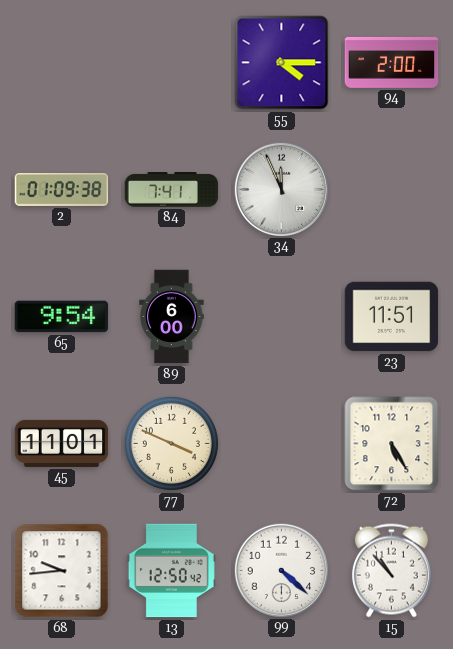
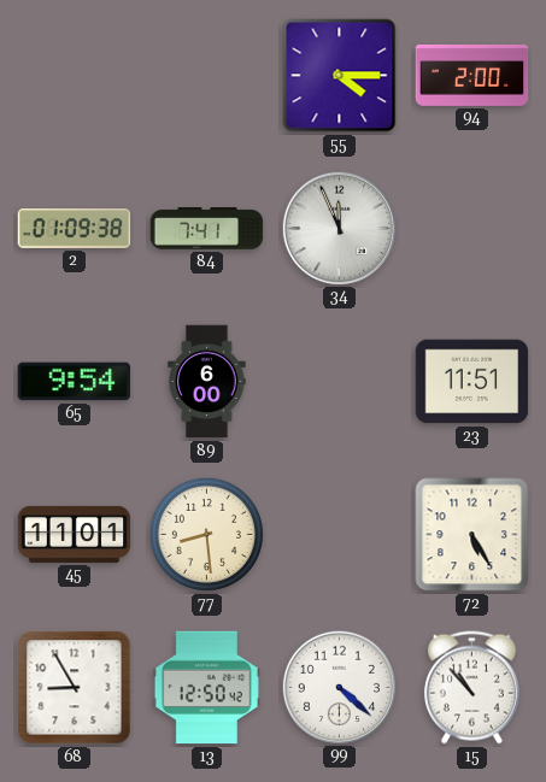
77: 3:49 -> 8:29
68: 9:44 -> 8:55
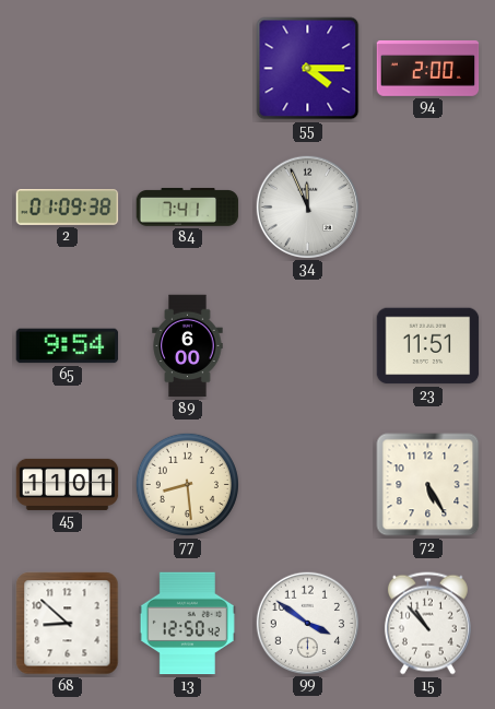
68: 8:55 -> 8:52
99: 4:22 -> 3:51
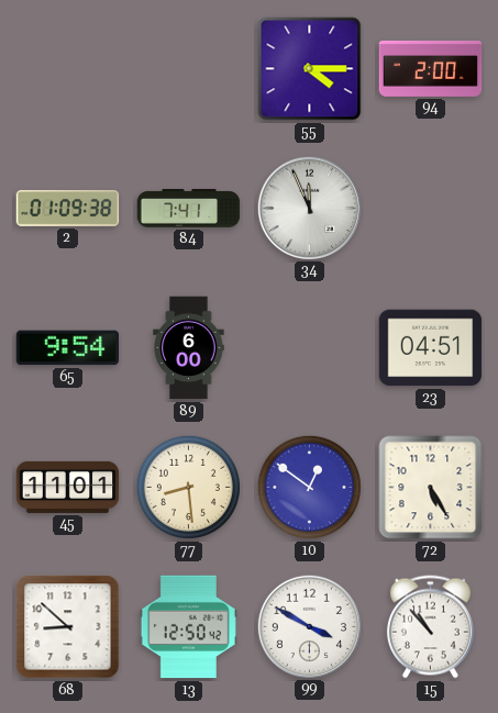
23: 11:51 -> 04:51
10: none -> 12:51
99: 3:51 -> 3:50
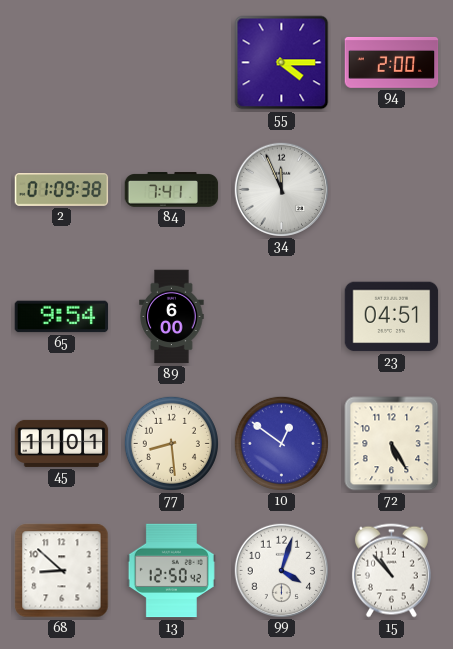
99: 3:50 -> 4:03
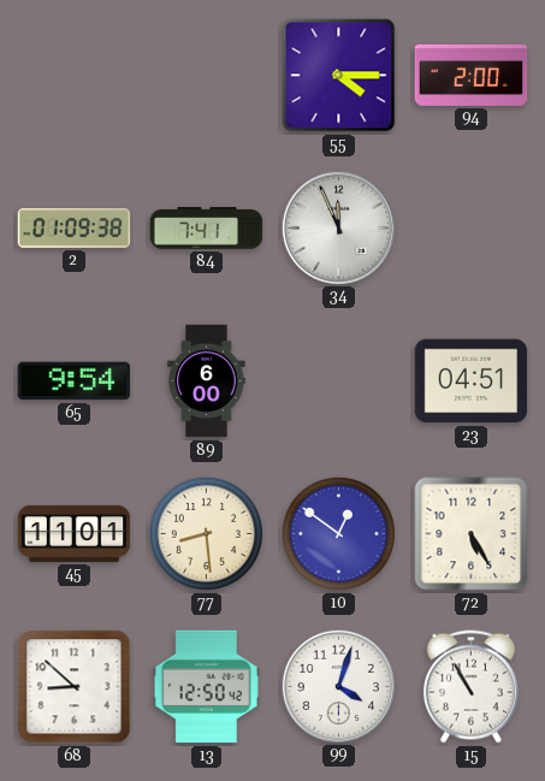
15: 10:53 -> 10:55
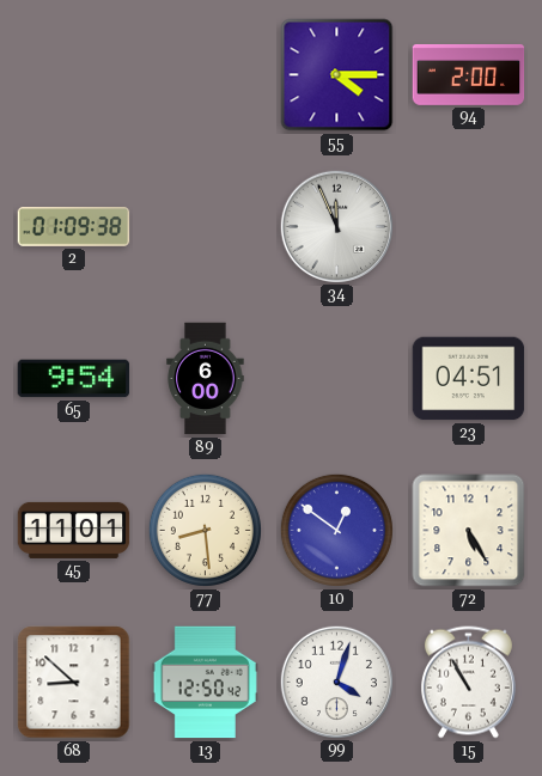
84: 7:41 -> none
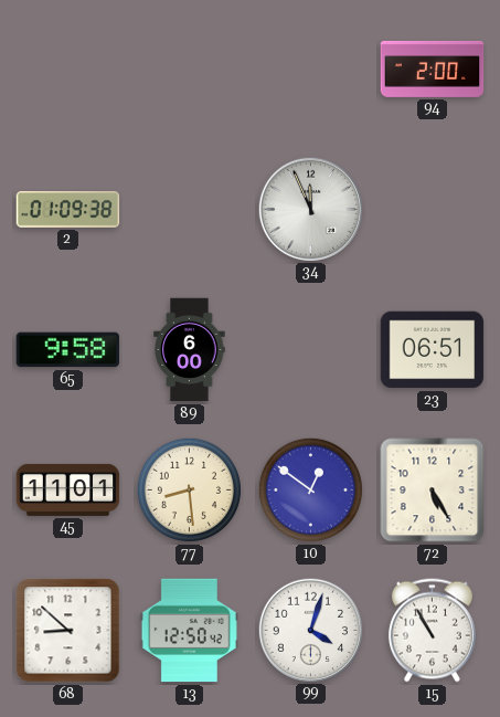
55: 4:15 -> none
65: 9:54 -> 9:58
23: 04:51 -> 06:51
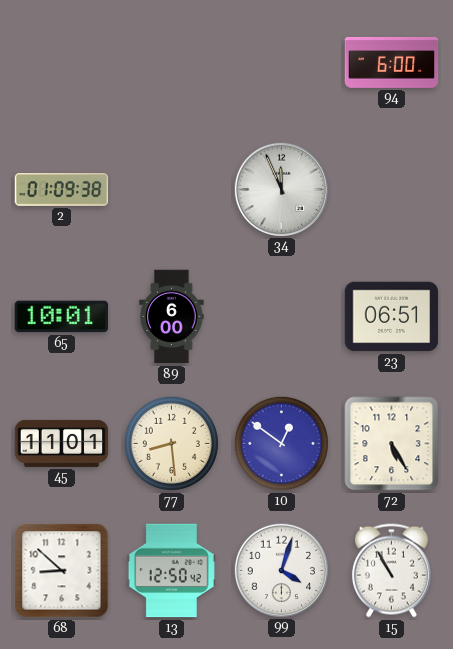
94: 2:00 -> 6:00
65: 9:58 -> 10:01
